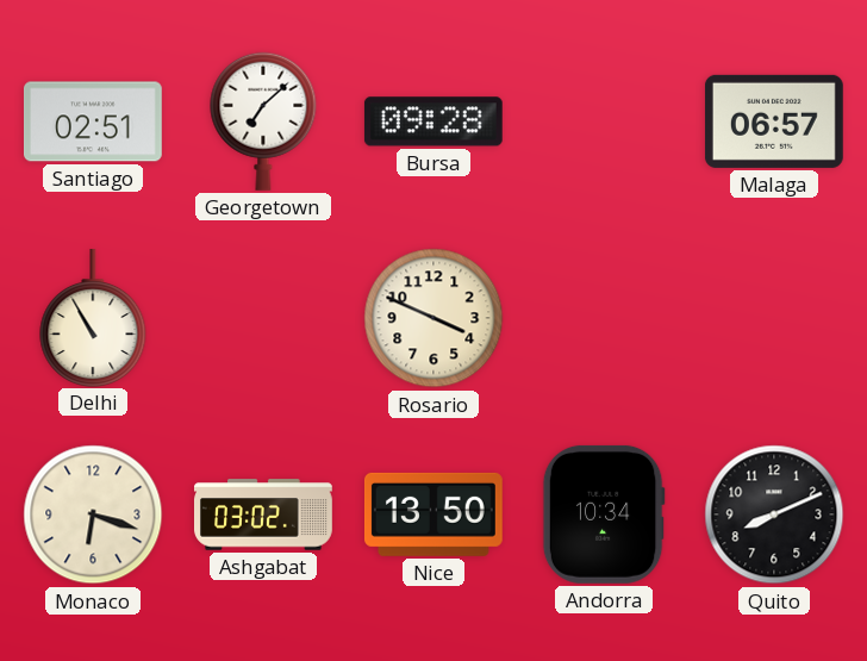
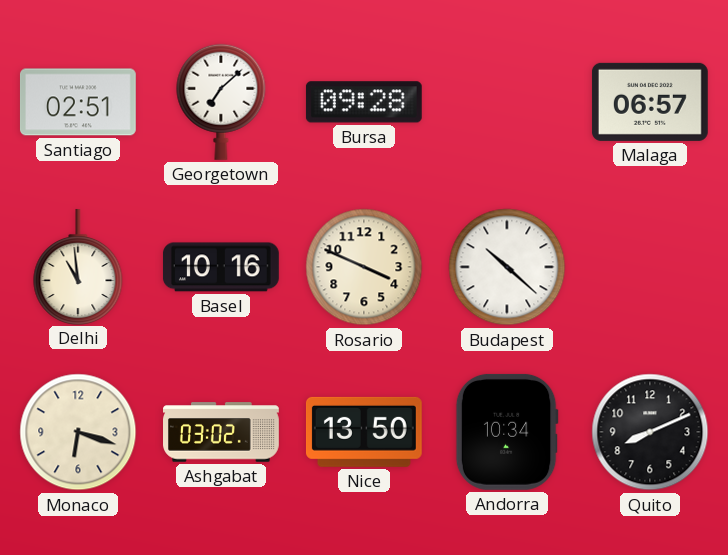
Delhi: 10:55 -> 10:59
Basel: none -> 10:16
Budapest: none -> 10:22
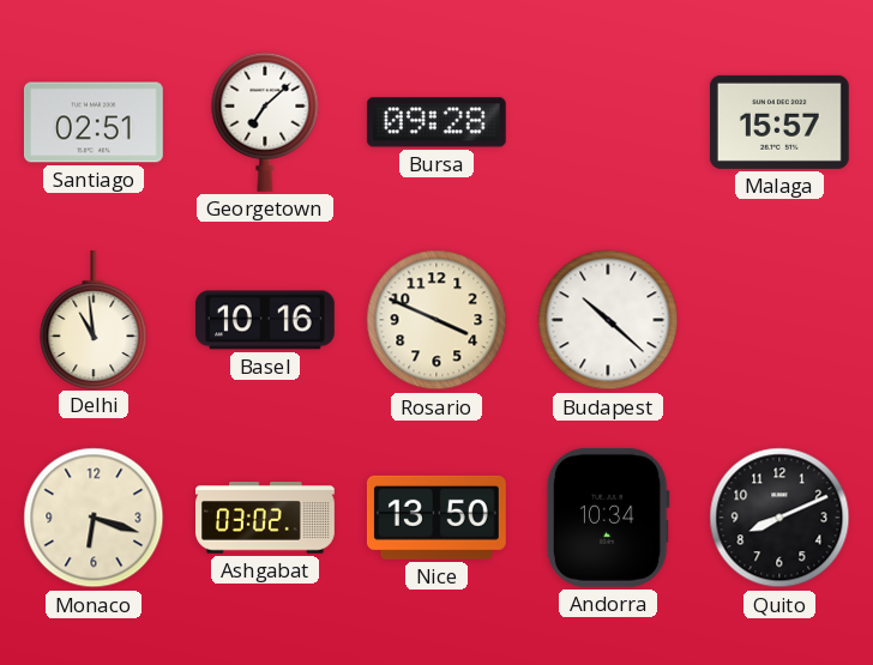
Malaga: 06:57 -> 15:57
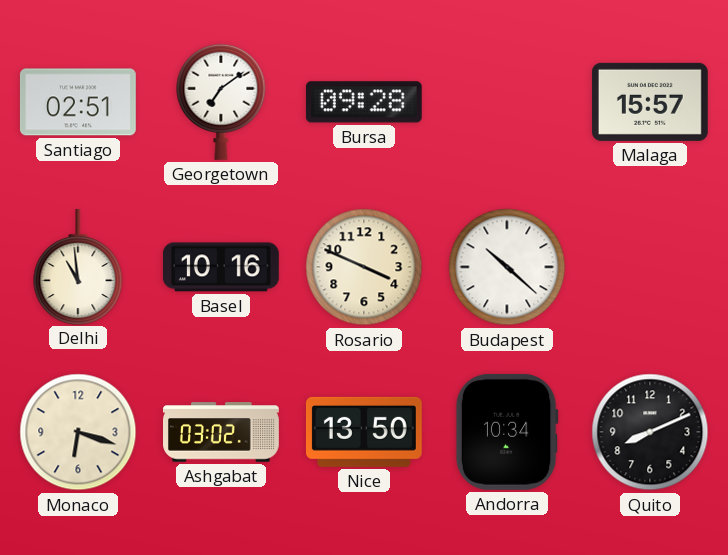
Georgetown: 7:08 -> 7:09
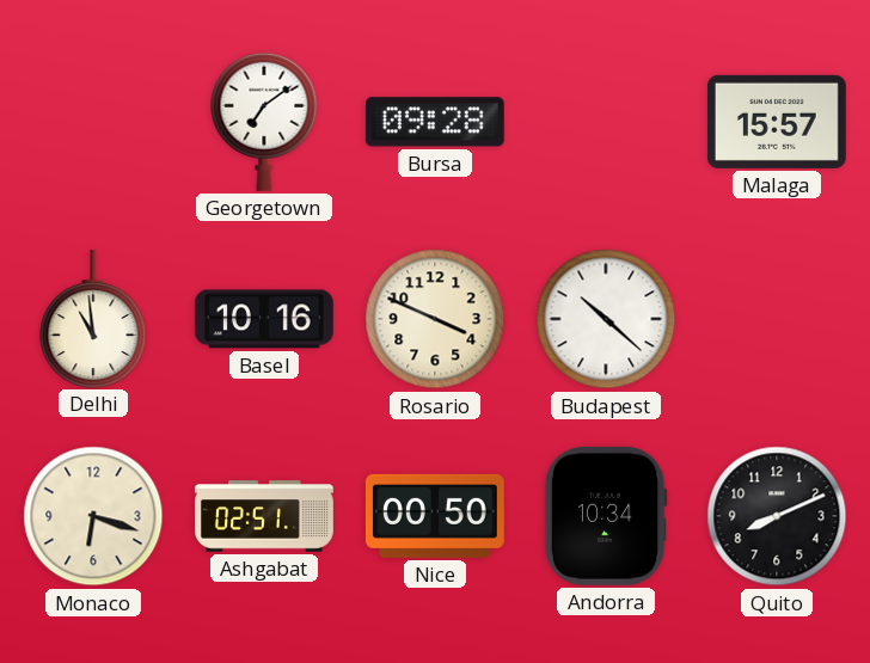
Santiago: 02:51 -> none
Ashgabat: 03:02 -> 02:51
Nice: 13:50 -> 00:50
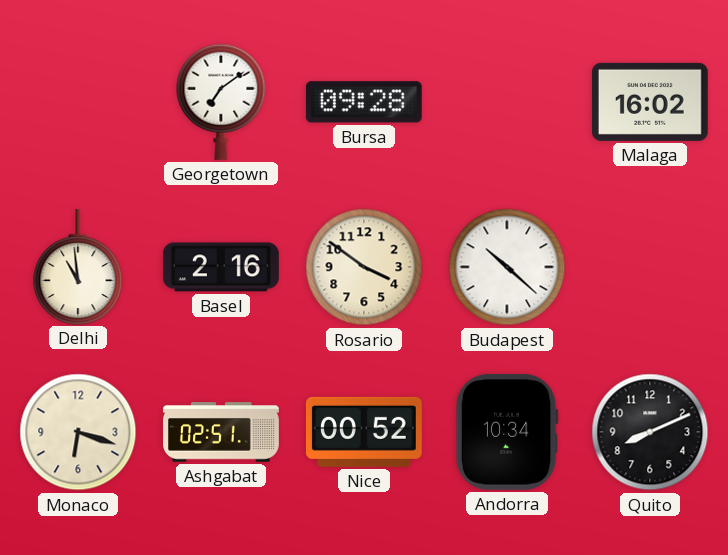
Malaga: 15:57 -> 16:02
Basel: 10:16 -> 2:16
Rosario: 3:49 -> 3:51
Nice: 00:50 -> 00:52
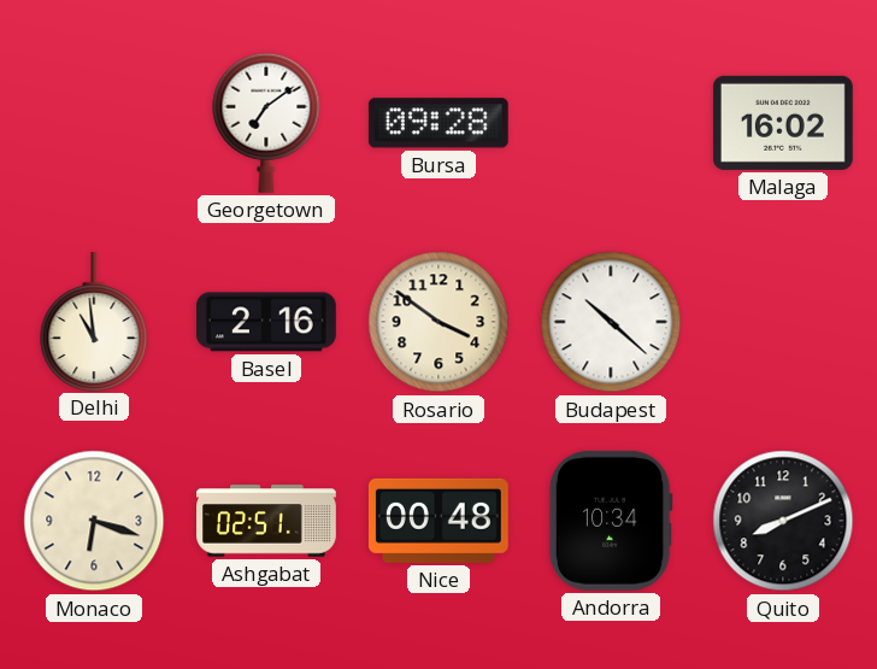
Nice: 00:52 -> 00:48
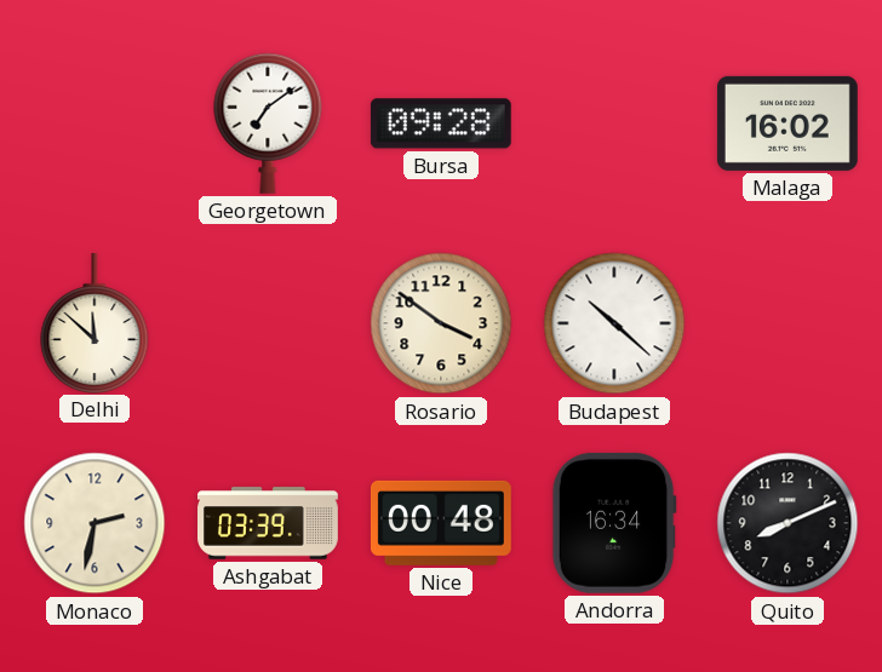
Delhi: 10:59 -> 11:52
Basel: 2:16 -> none
Monaco: 6:18 -> 2:32
Ashgabat: 02:51 -> 03:39
Andorra: 10:34 -> 16:34
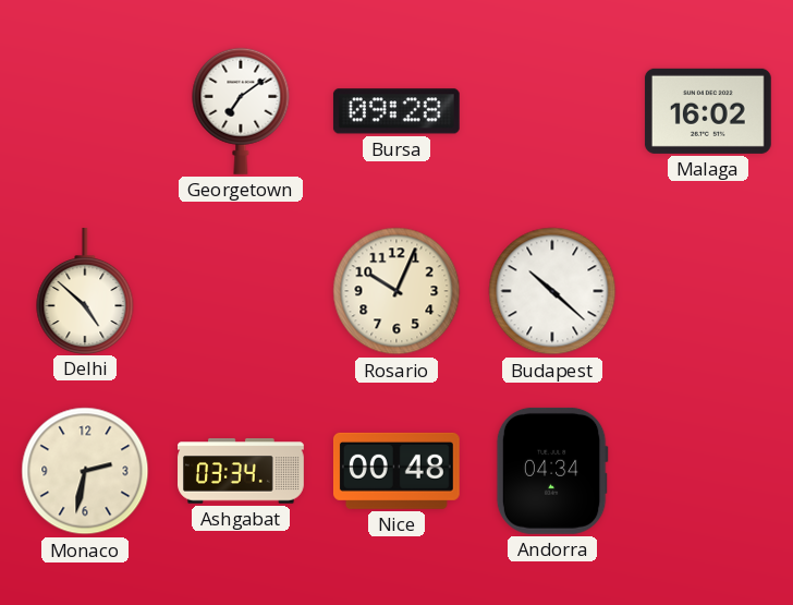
Delhi: 11:52 -> 4:52
Rosario: 3:51 -> 10:04
Ashgabat: 03:39 -> 03:34
Andorra: 16:34 -> 04:34
Quito: 8:11 -> none
